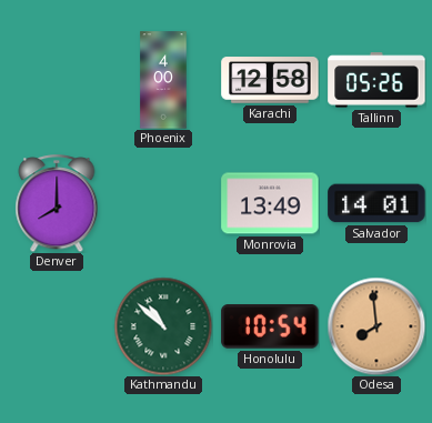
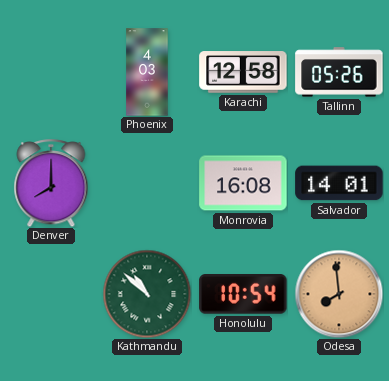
Phoenix: 4:00 -> 4:03
Monrovia: 13:49 -> 16:08
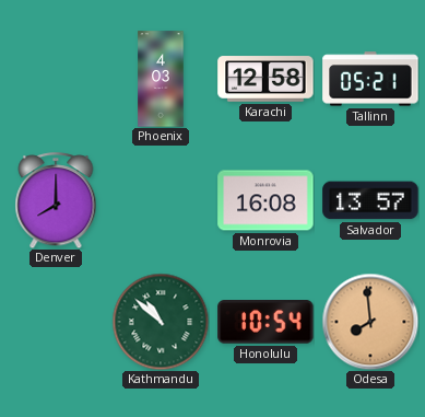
Tallinn: 05:26 -> 05:21
Salvador: 14:01 -> 13:57
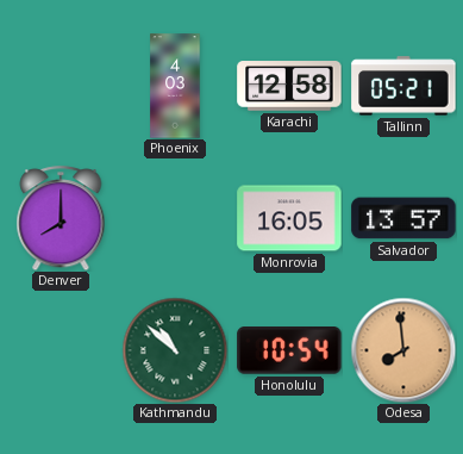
Monrovia: 16:08 -> 16:05
